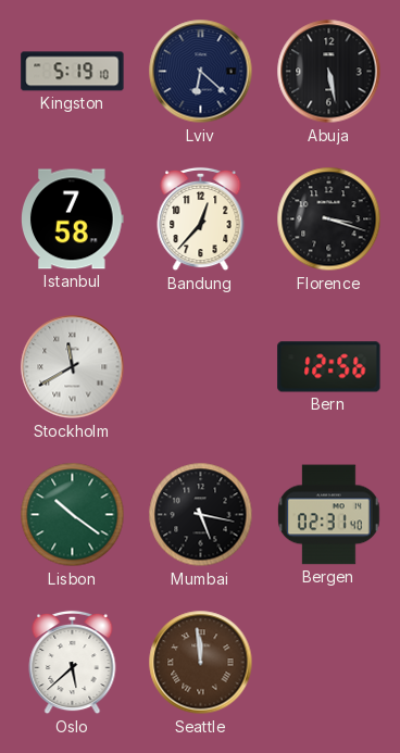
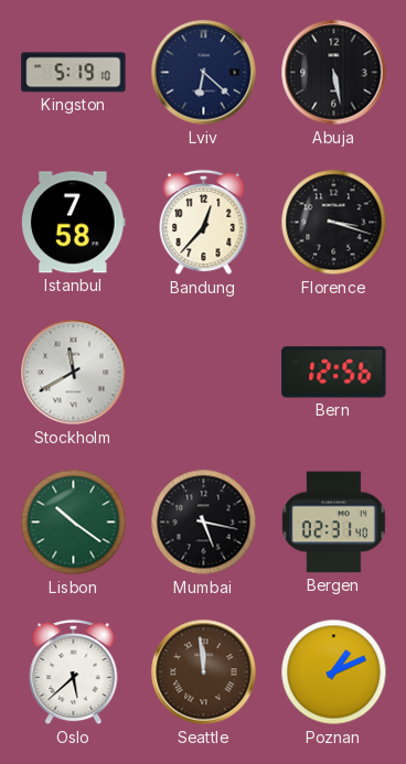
Poznan: none -> 1:11
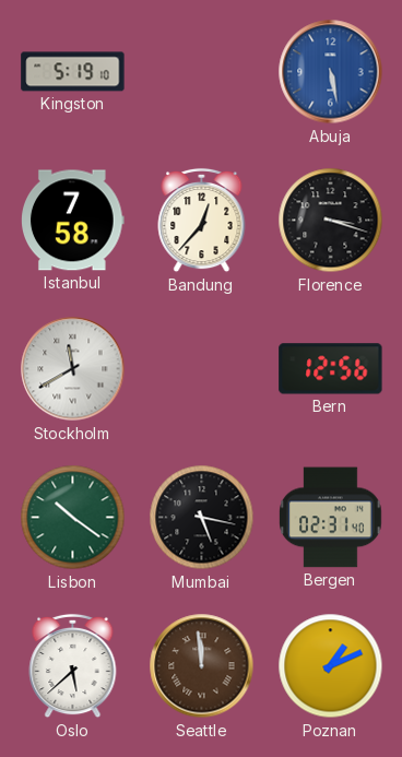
Lviv: 6:22 -> none
Abuja dial: black -> blue
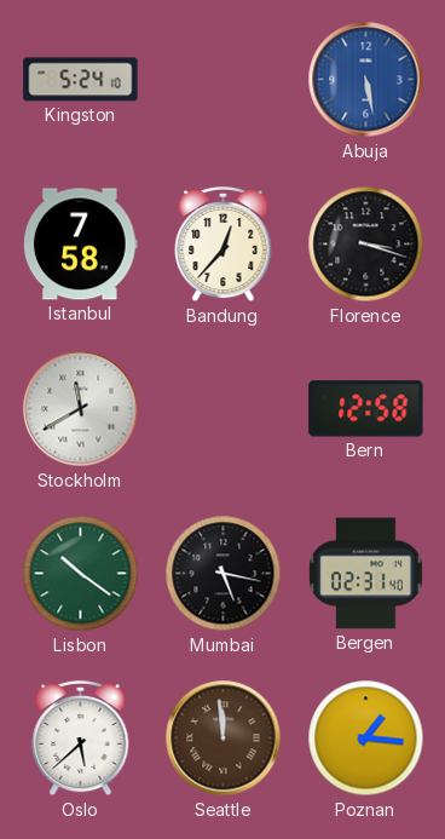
Kingston: 5:19 -> 5:24
Bern: 12:56 -> 12:58
Poznan: 1:11 -> 1:16
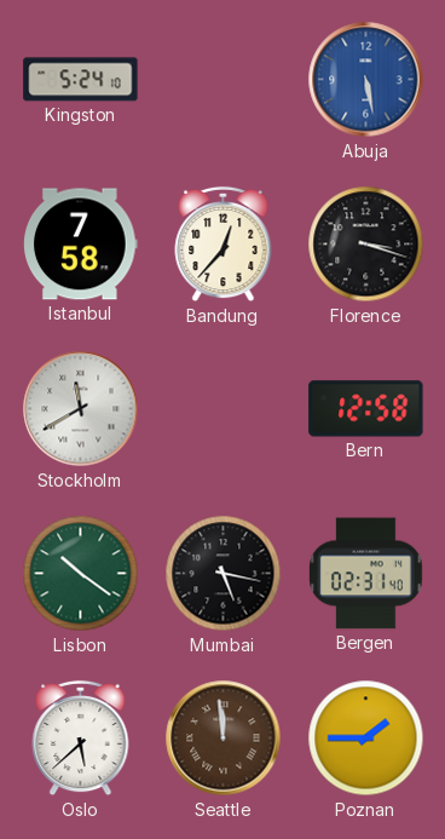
Poznan: 1:16 -> 1:45
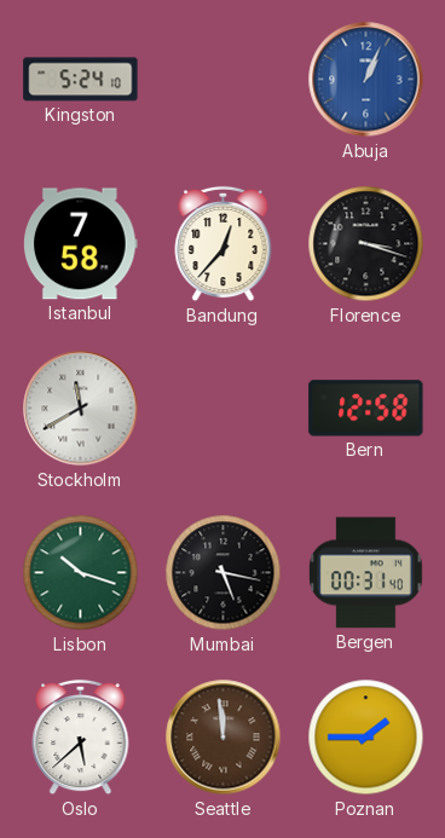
Abuja: 5:28 -> 1:04
Lisbon: 10:21 -> 10:18
Bergen: 02:31 -> 00:31
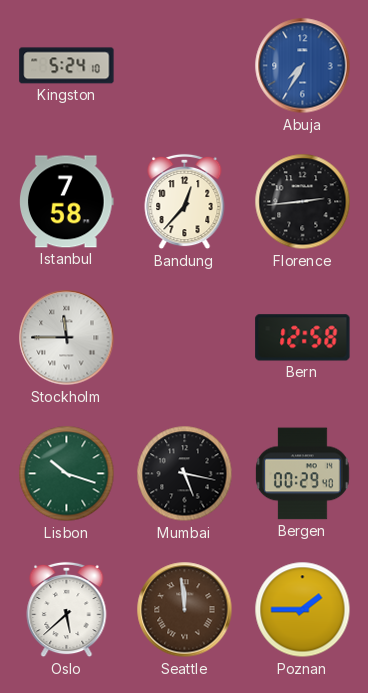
Abuja: 1:04 -> 7:35
Florence: 3:18 -> 2:44
Stockholm: 11:40 -> 11:45
Bergen: 00:31 -> 00:29
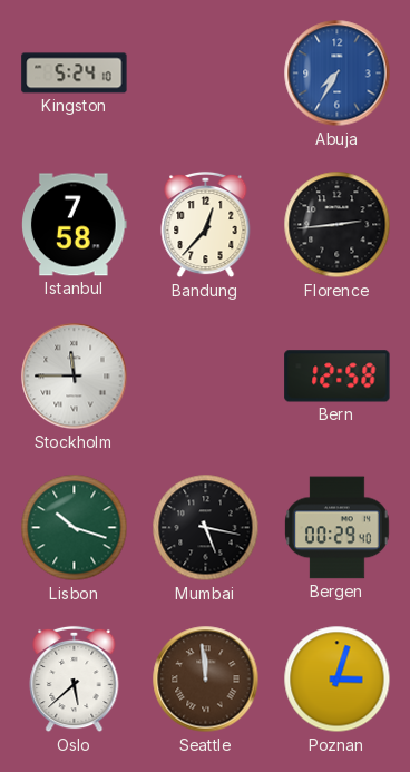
Poznan: 1:45 -> 3:03
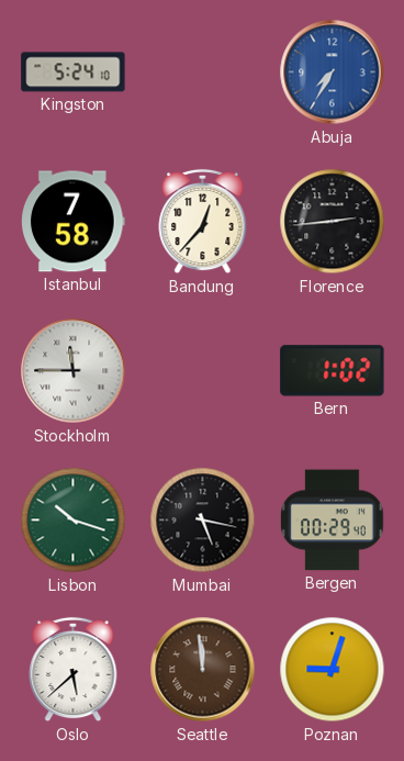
Bern: 12:58 -> 1:02
Poznan: 3:03 -> 9:03
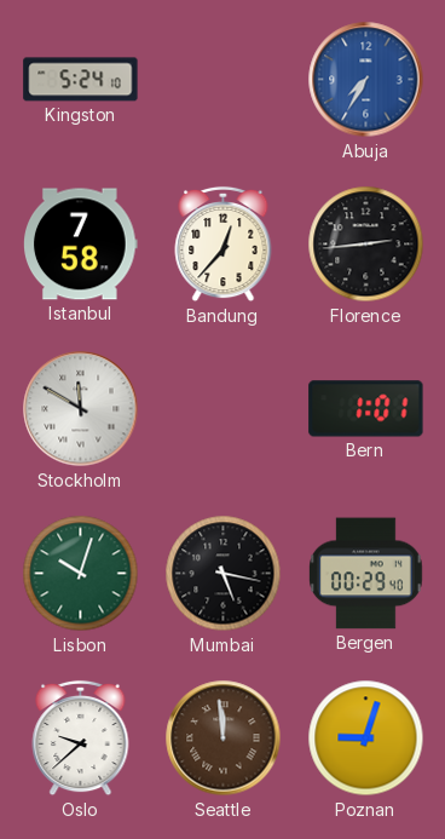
Stockholm: 11:45 -> 11:50
Bern: 1:02 -> 1:01
Lisbon: 10:18 -> 10:03
Oslo: 5:38 -> 9:38
